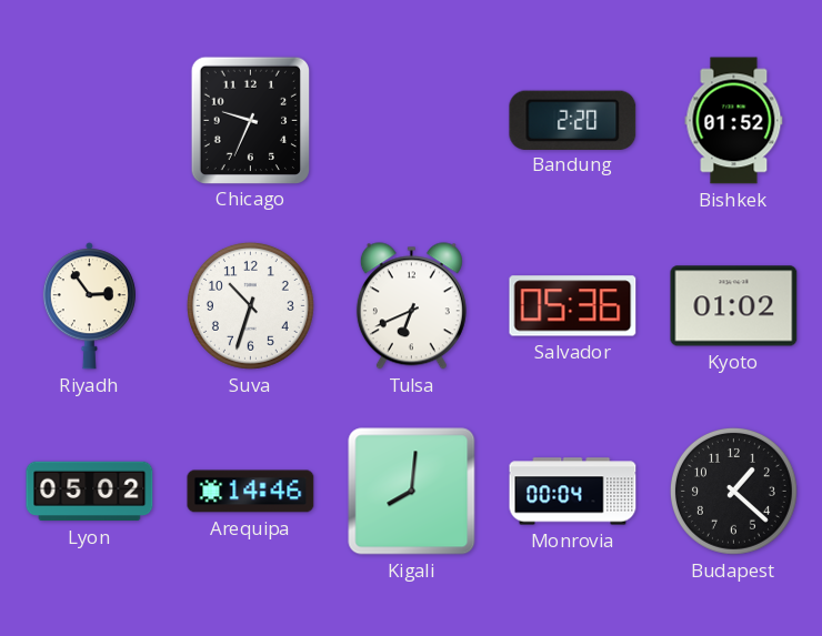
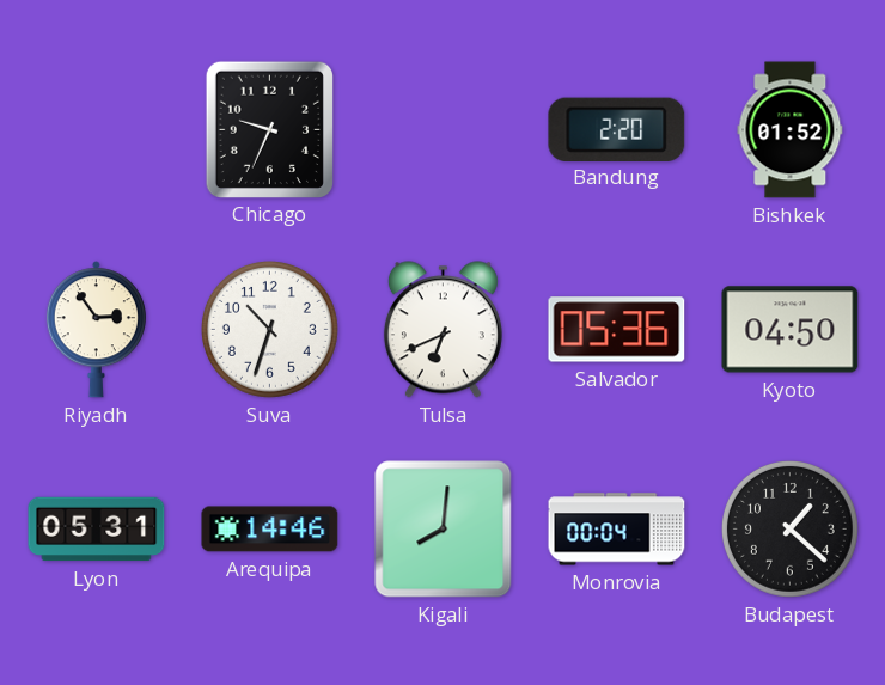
Kyoto: 01:02 -> 04:50
Lyon: 05:02 -> 05:31
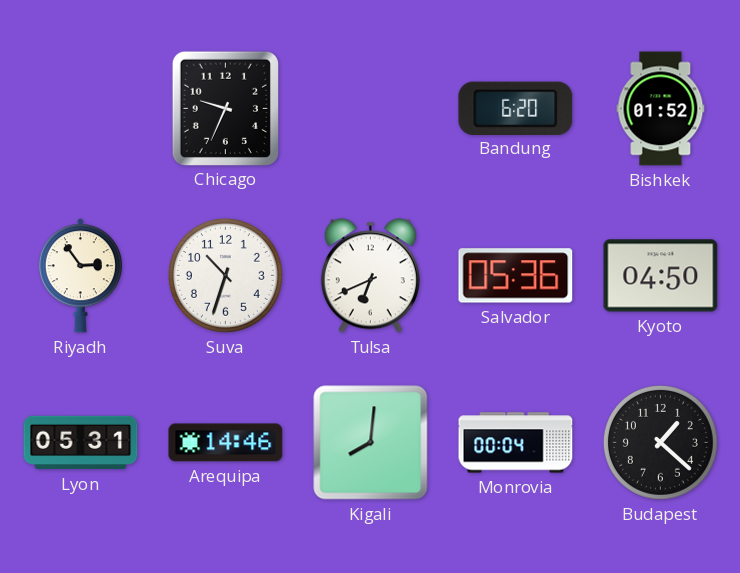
Bandung: 2:20 -> 6:20
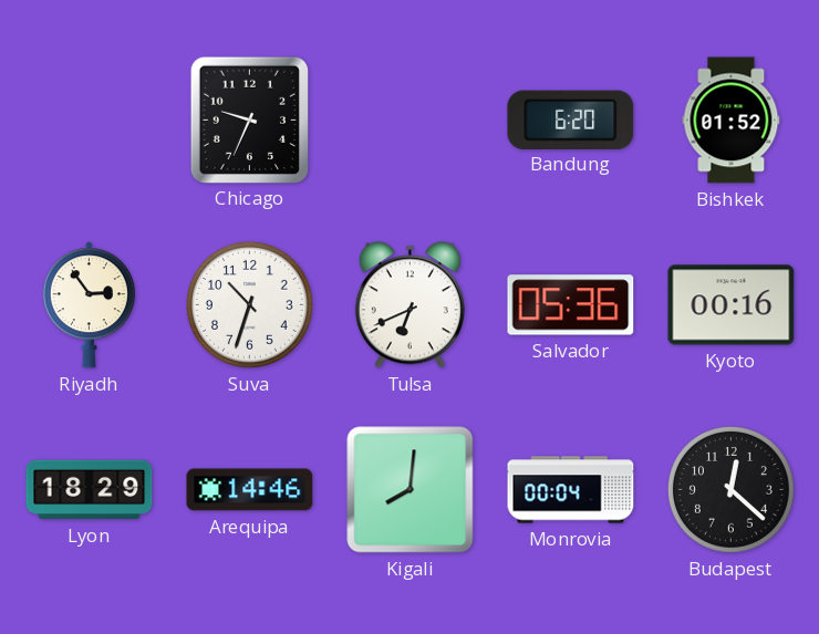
Kyoto: 04:50 -> 00:16
Lyon: 05:31 -> 18:29
Budapest: 1:22 -> 12:22
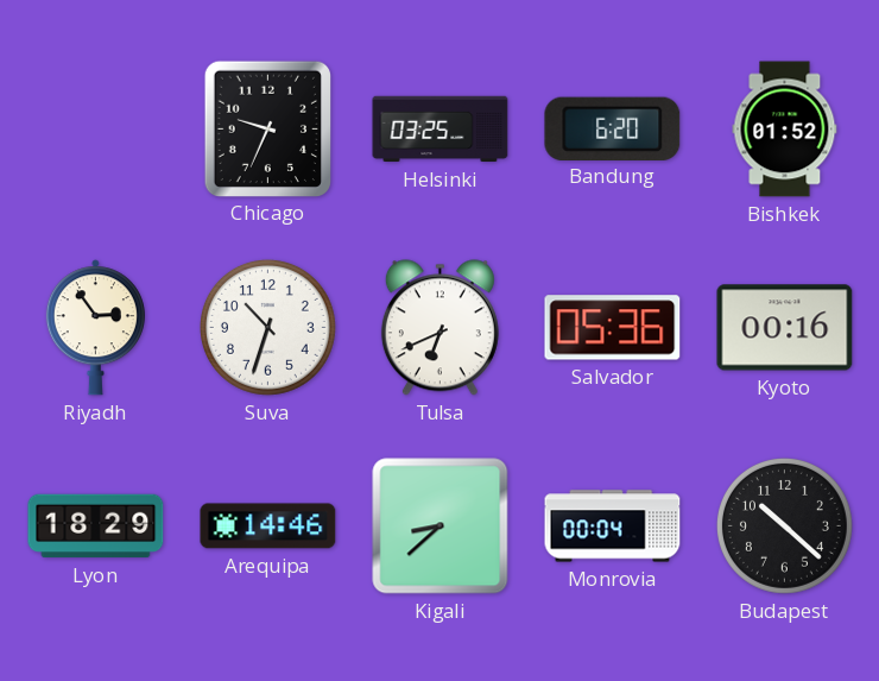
Helsinki: none -> 03:25
Kigali: 8:01 -> 8:38
Budapest: 12:22 -> 10:22
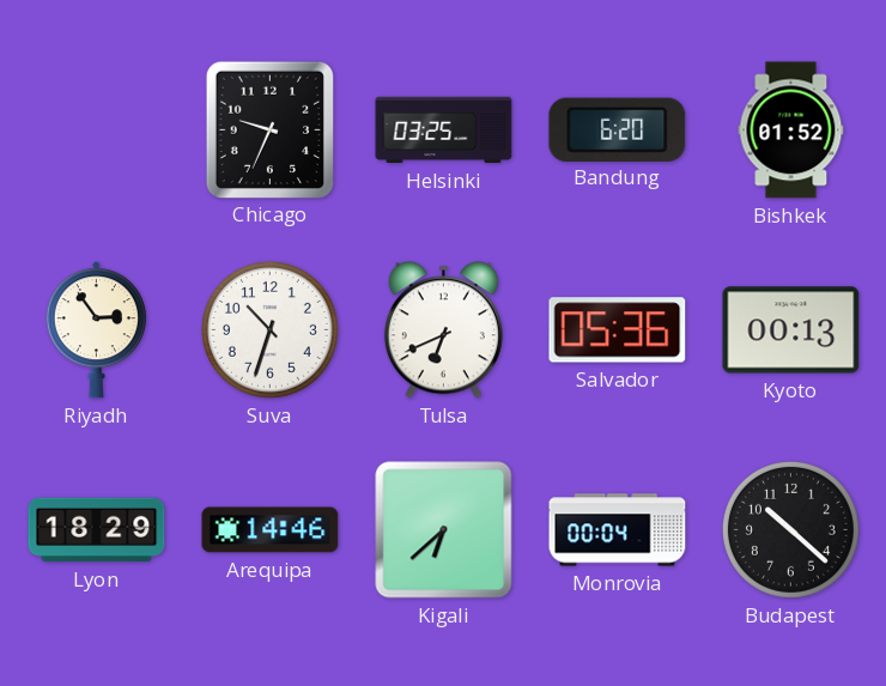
Kyoto: 00:16 -> 00:13
Kigali: 8:38 -> 6:38
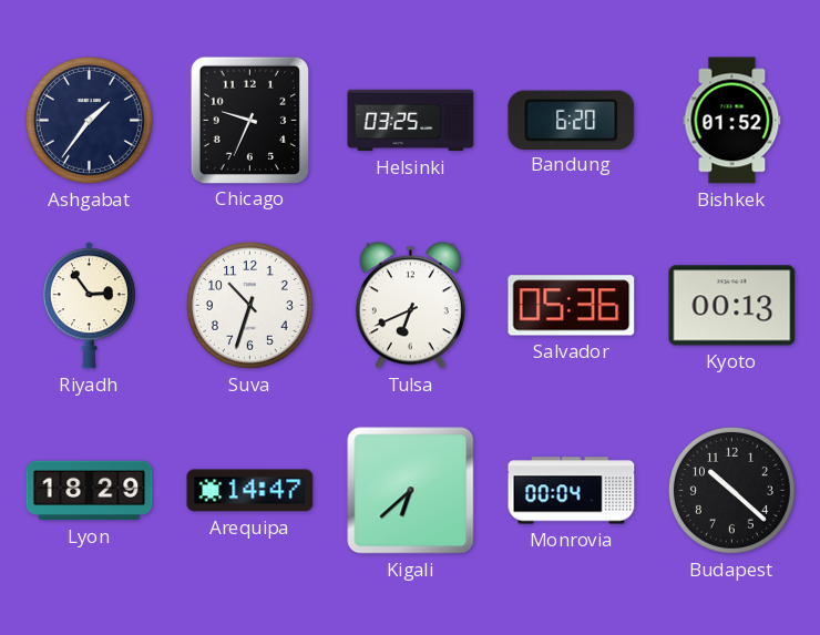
Ashgabat: none -> 1:36
Arequipa: 14:46 -> 14:47
